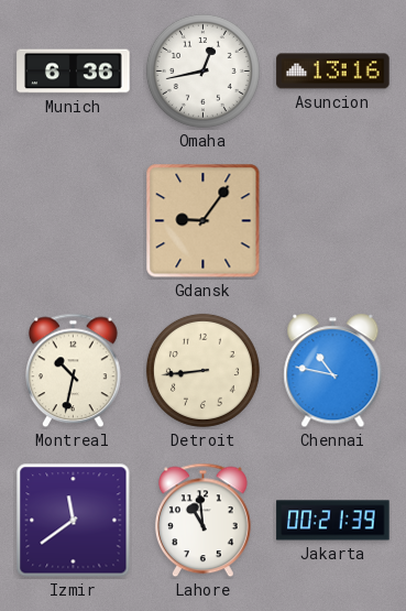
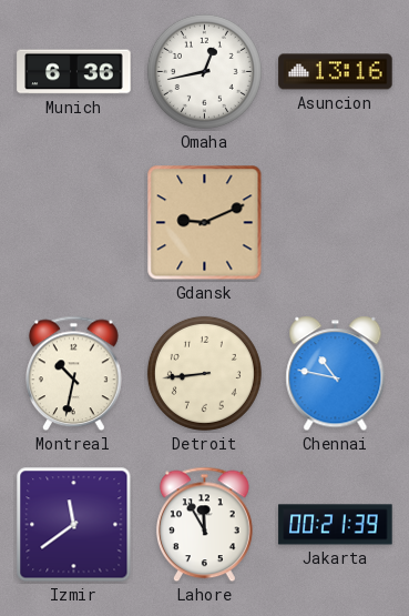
Gdansk: 9:06 -> 9:11
Lahore: 10:59 -> 11:55
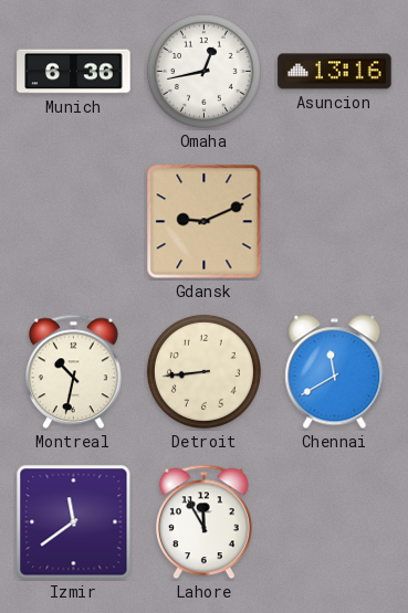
Chennai: 10:47 -> 11:40
Jakarta: 00:21 -> none
